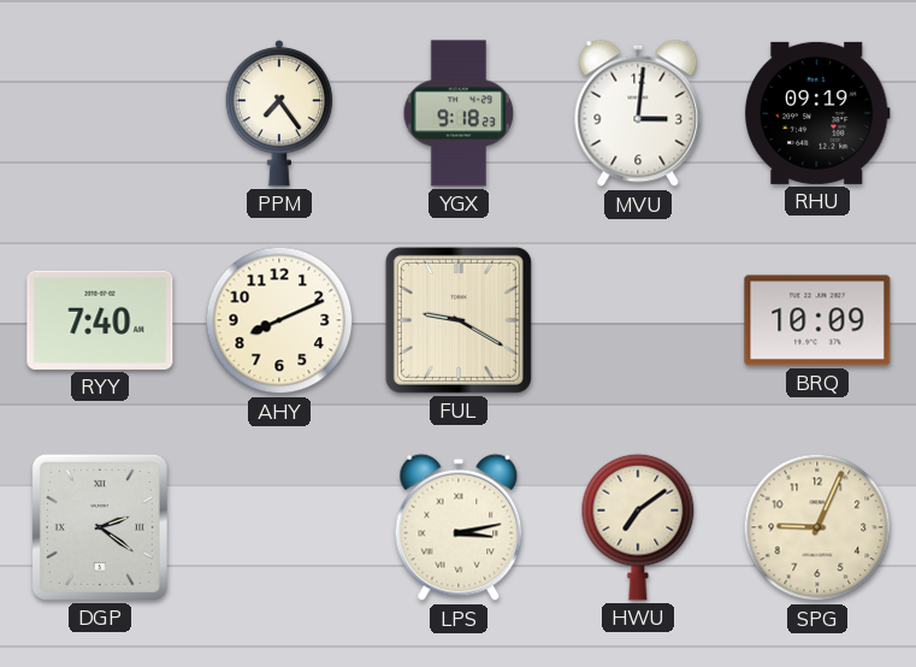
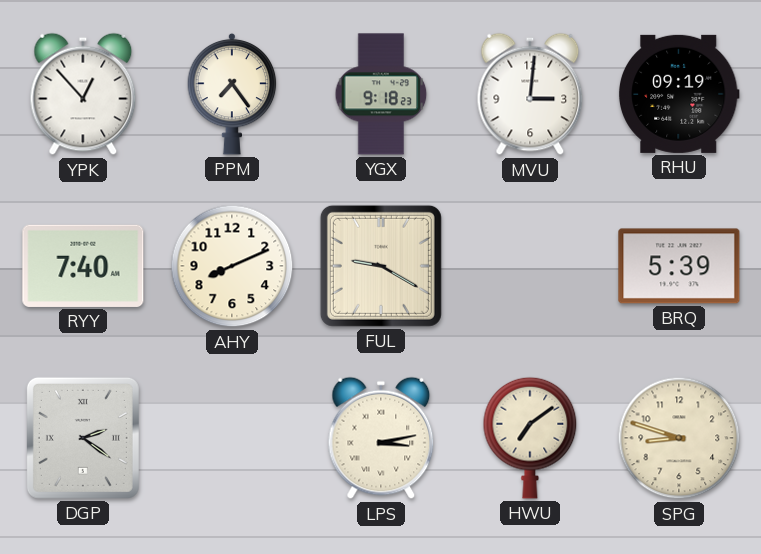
YPK: none -> 12:53
BRQ: 10:09 -> 5:39
SPG: 9:04 -> 8:48
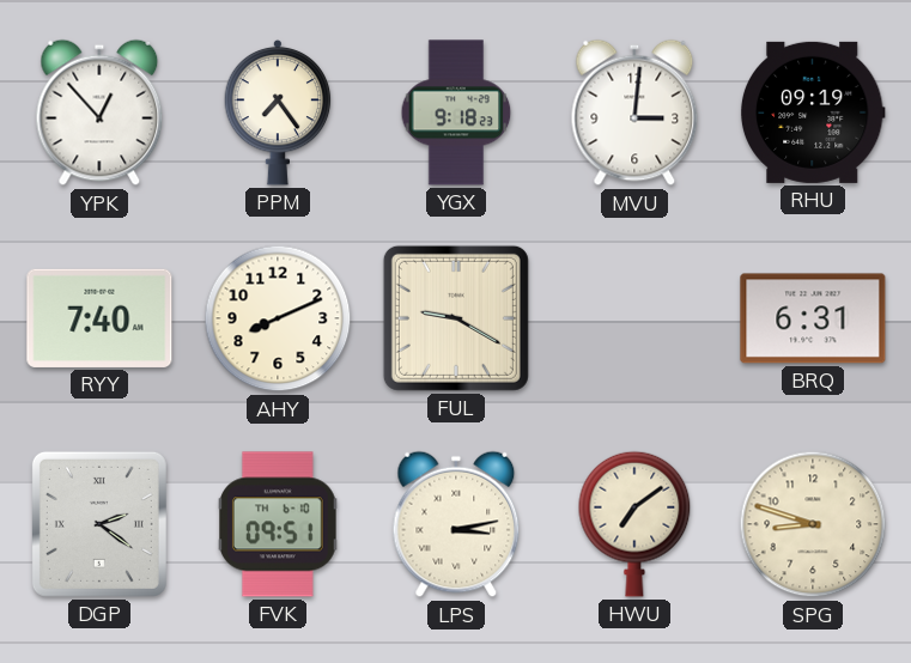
BRQ: 5:39 -> 6:31
FVK: none -> 09:51
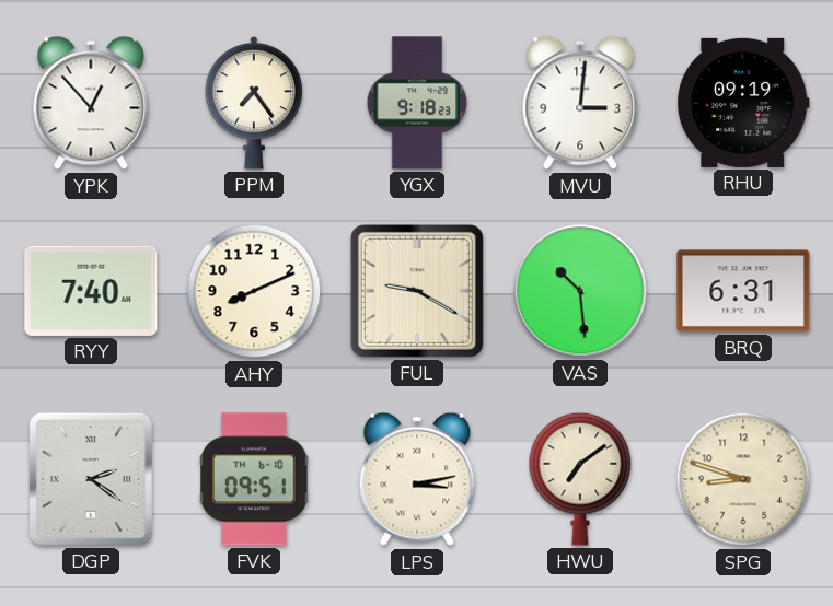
VAS: none -> 10:29
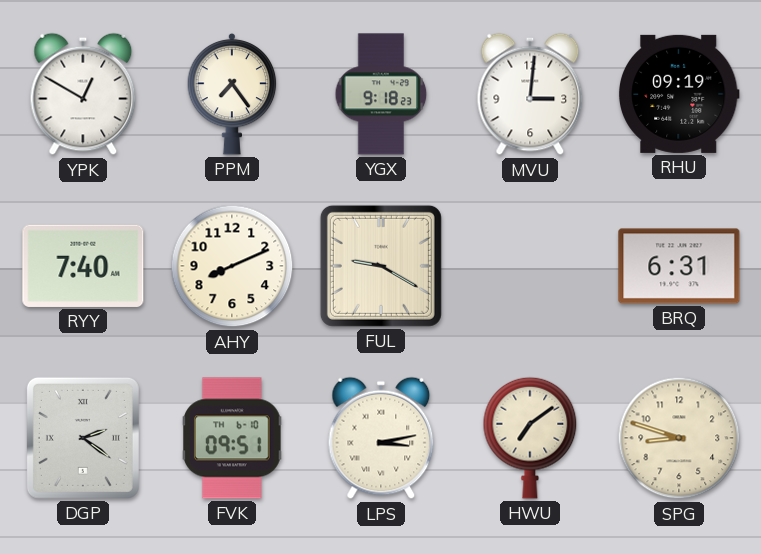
YPK: 12:53 -> 12:50
VAS: 10:29 -> none
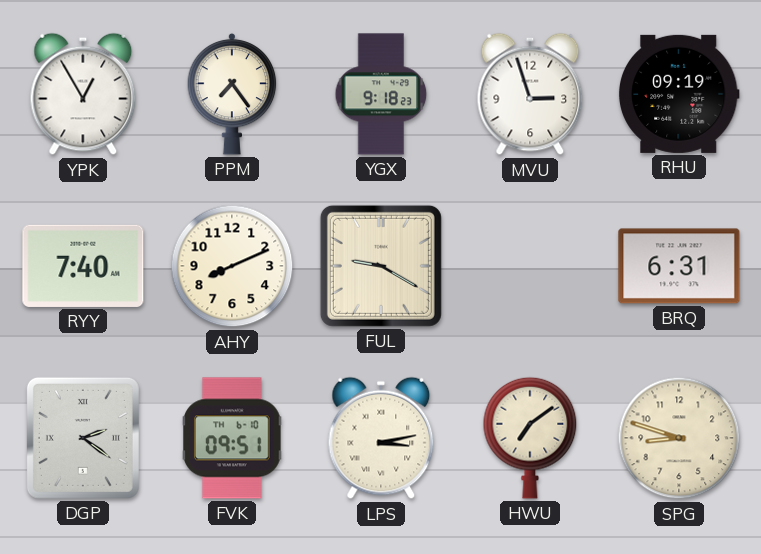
YPK: 12:50 -> 12:55
MVU: 3:01 -> 2:57
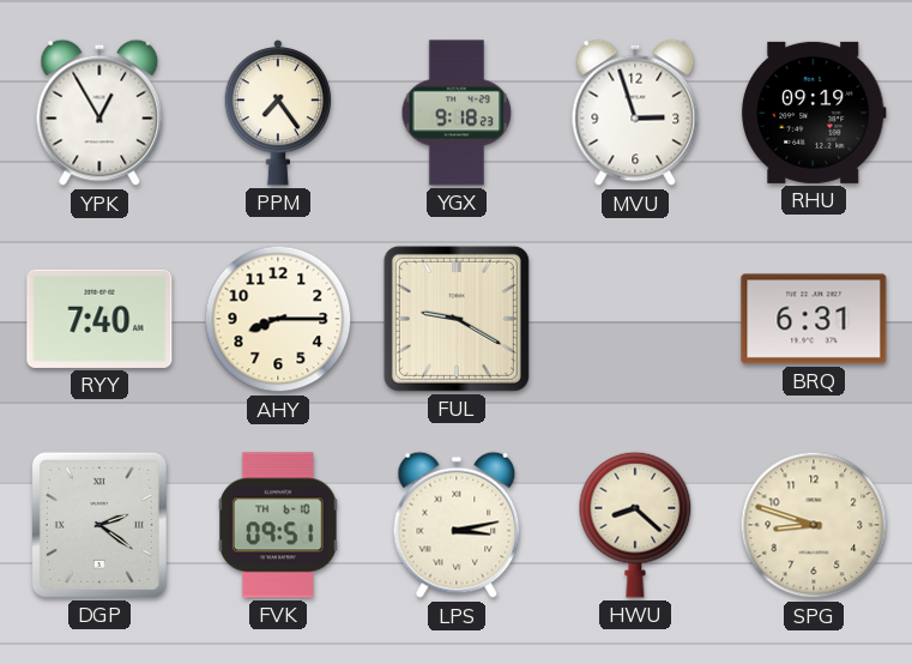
AHY: 8:11 -> 8:15
HWU: 7:09 -> 8:22
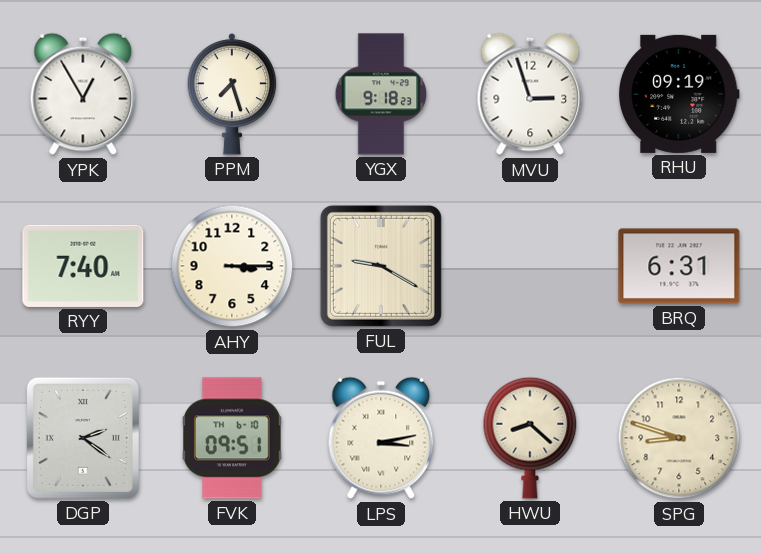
PPM: 7:24 -> 7:27
AHY: 8:15 -> 3:15
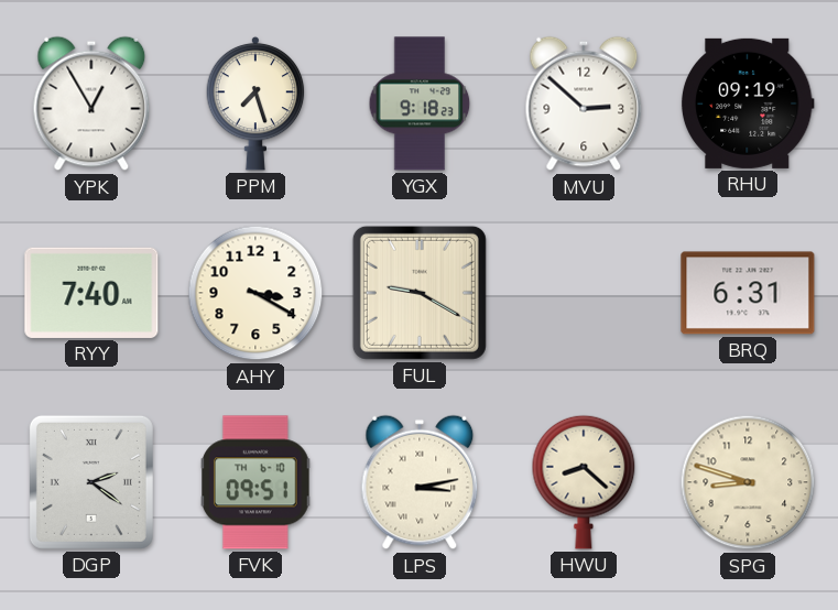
MVU: 2:57 -> 2:52
AHY: 3:15 -> 3:20
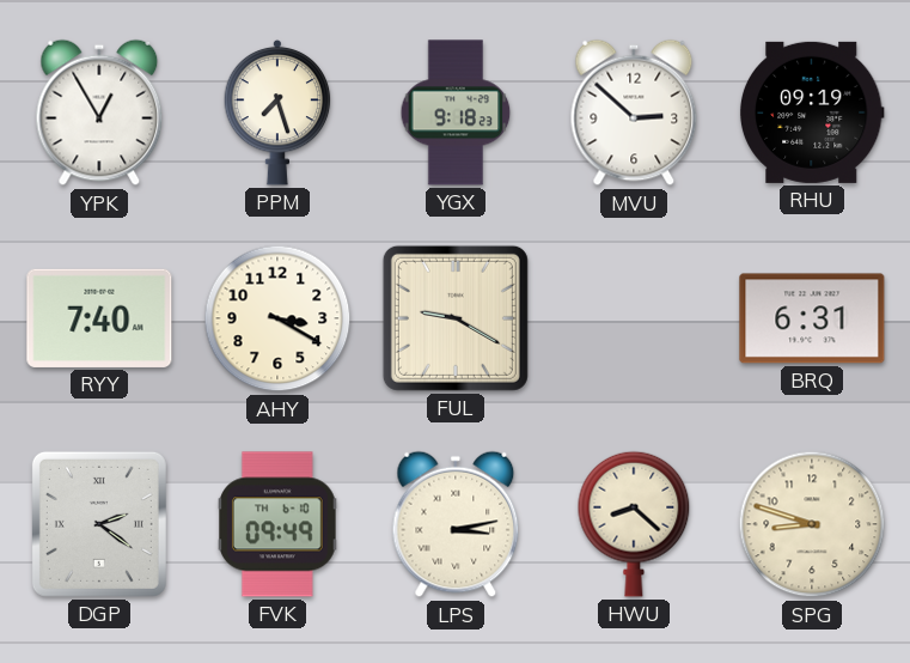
FVK: 09:51 -> 09:49
